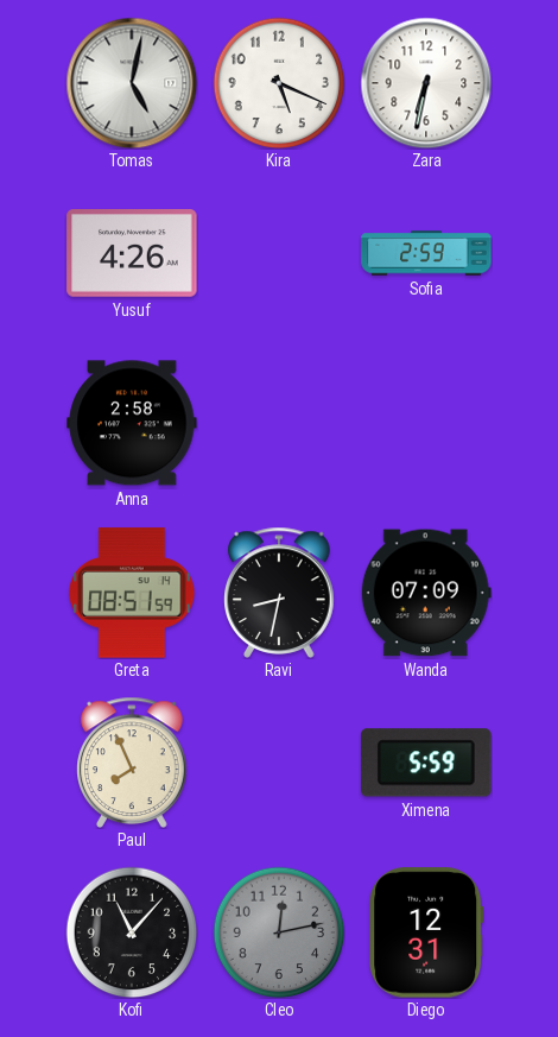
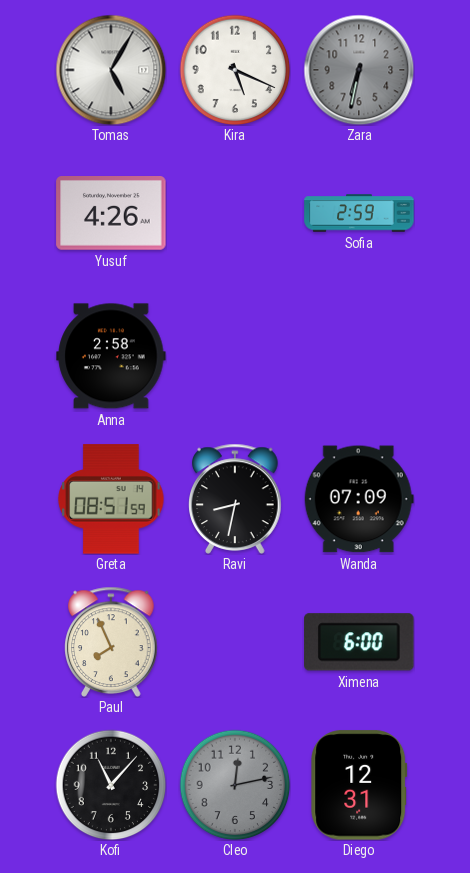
Tomas: 5:02 -> 5:05
Zara dial: white -> grey
Ximena: 5:59 -> 6:00
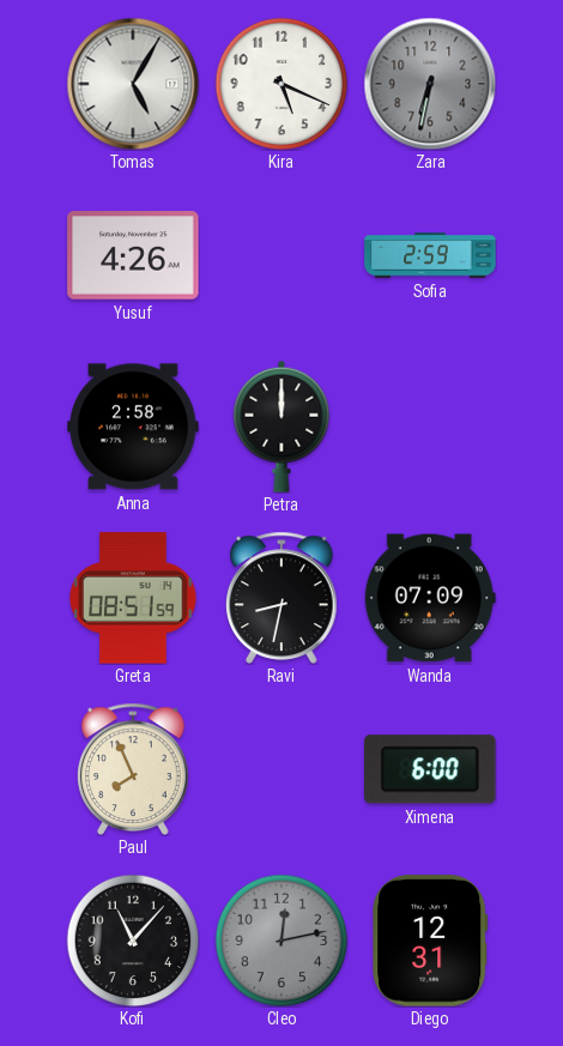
Petra: none -> 12:00
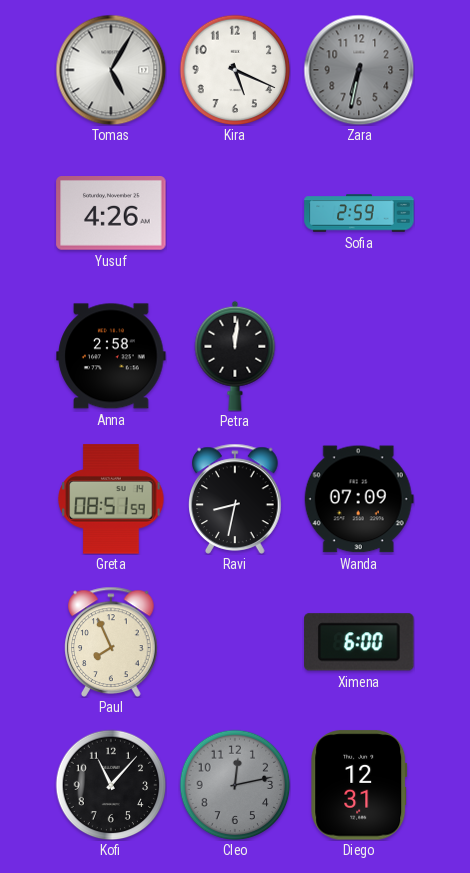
Petra: 12:00 -> 12:01
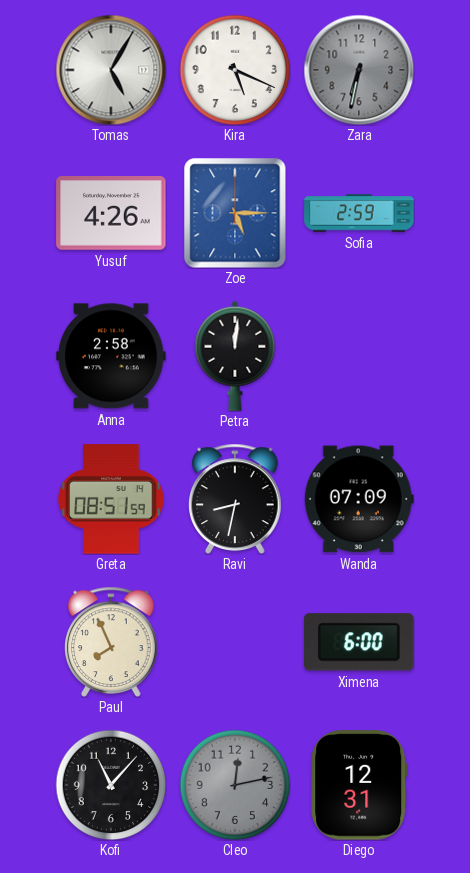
Zoe: none -> 5:15
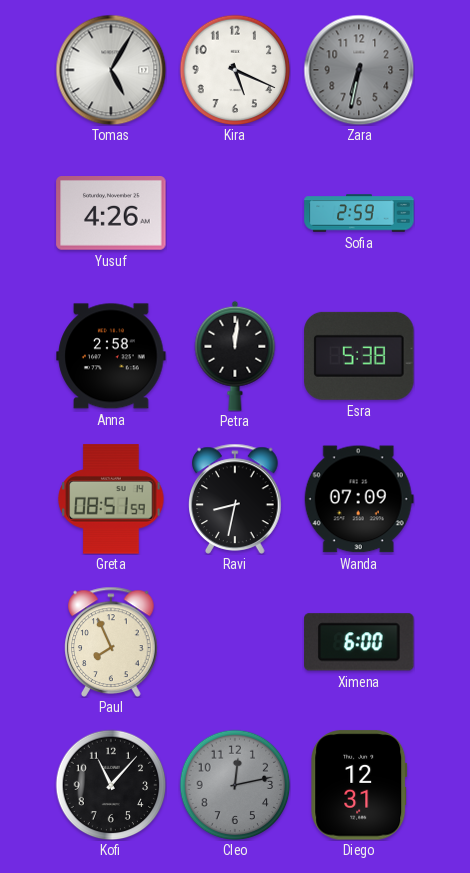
Zoe: 5:15 -> none
Esra: none -> 5:38
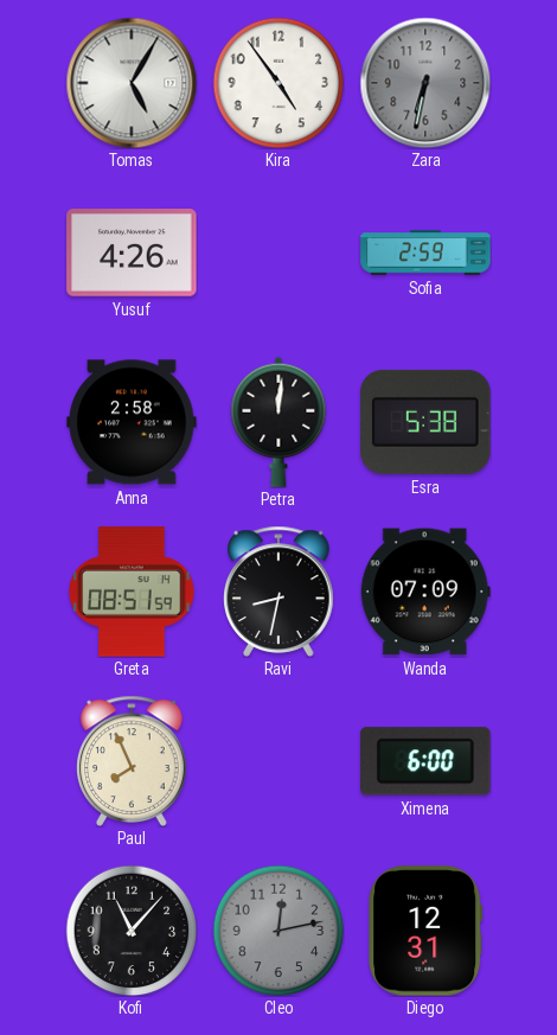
Kira: 5:19 -> 4:54
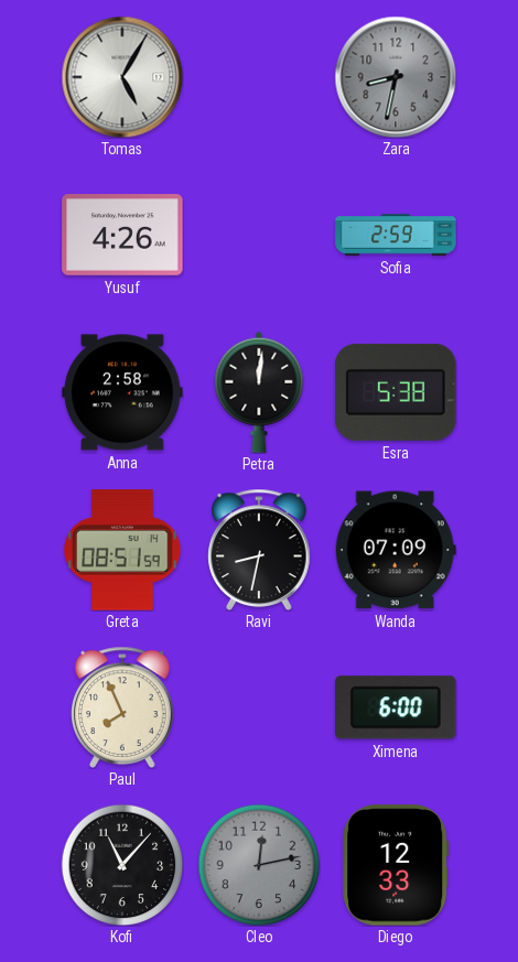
Kira: 4:54 -> none
Zara: 6:32 -> 8:32
Diego: 12:31 -> 12:33
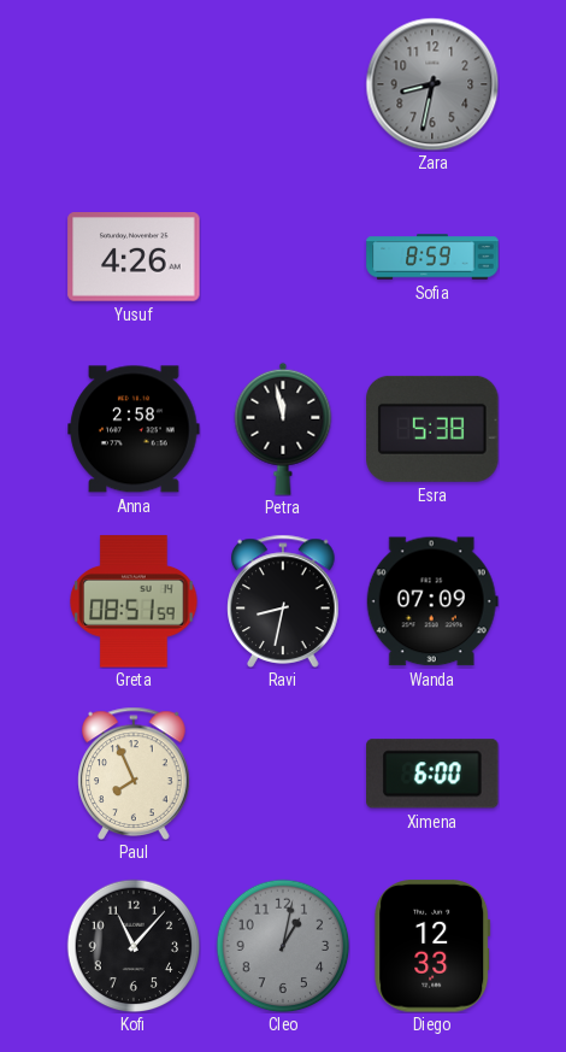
Tomas: 5:05 -> none
Sofia: 2:59 -> 8:59
Petra: 12:01 -> 11:58
Cleo: 12:13 -> 1:02
